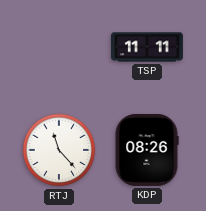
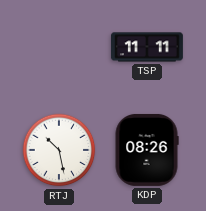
RTJ: 11:23 -> 10:28
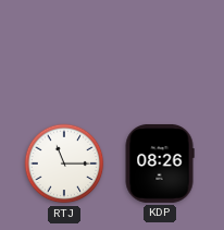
TSP: 11:11 -> none
RTJ: 10:28 -> 11:15
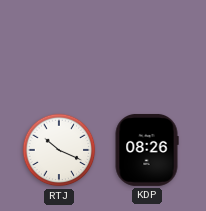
RTJ: 11:15 -> 10:19
